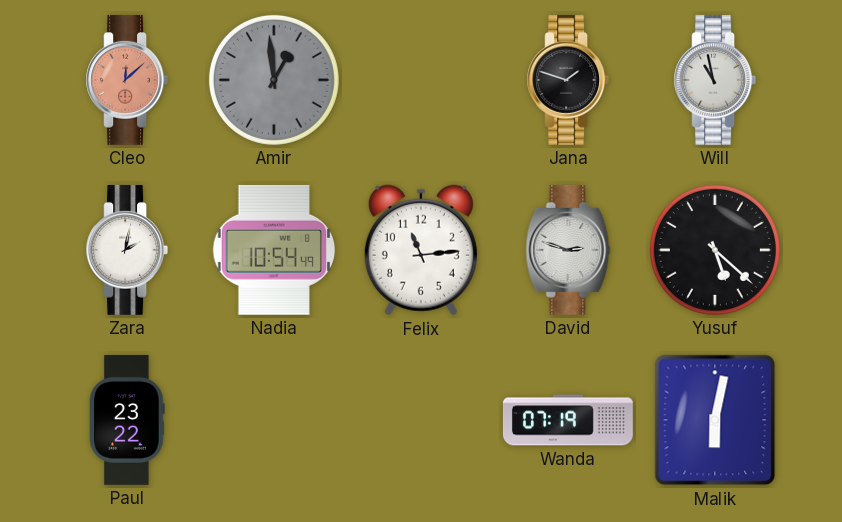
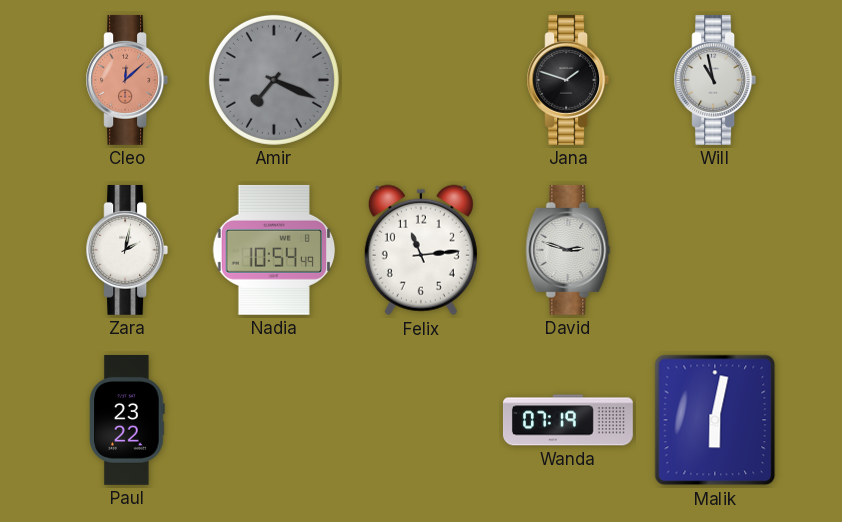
Amir: 12:59 -> 7:19
Yusuf: 5:22 -> none
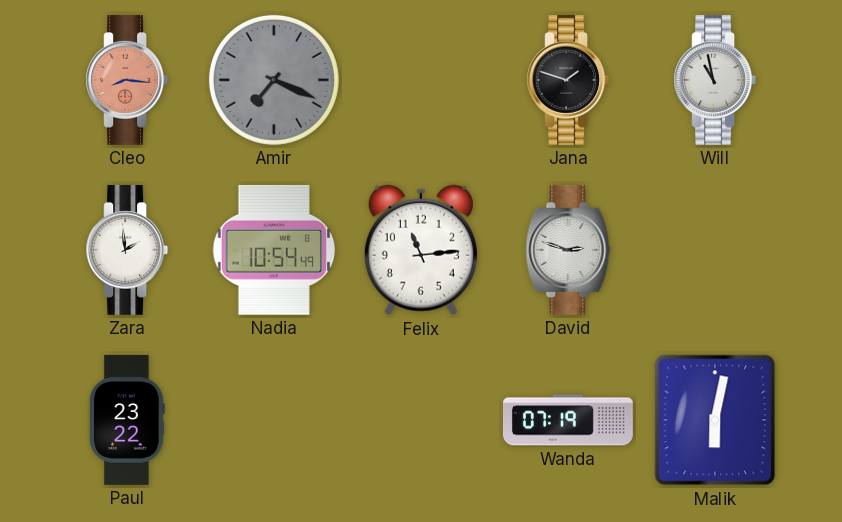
Cleo: 12:08 -> 8:16
Zara: 2:02 -> 1:59
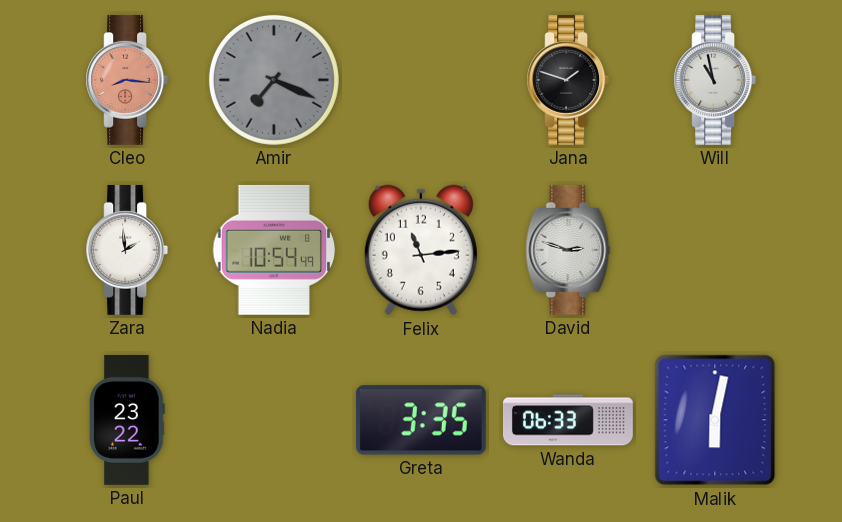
Greta: none -> 3:35
Wanda: 07:19 -> 06:33
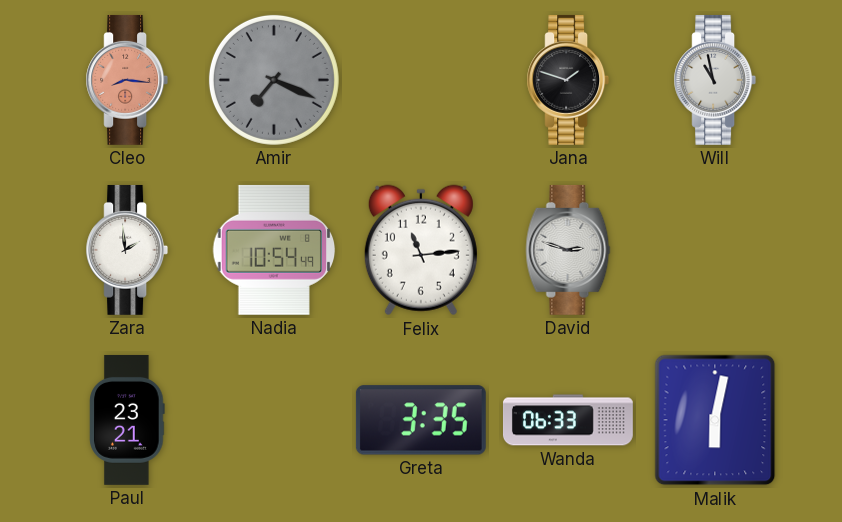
Paul: 23:22 -> 23:21
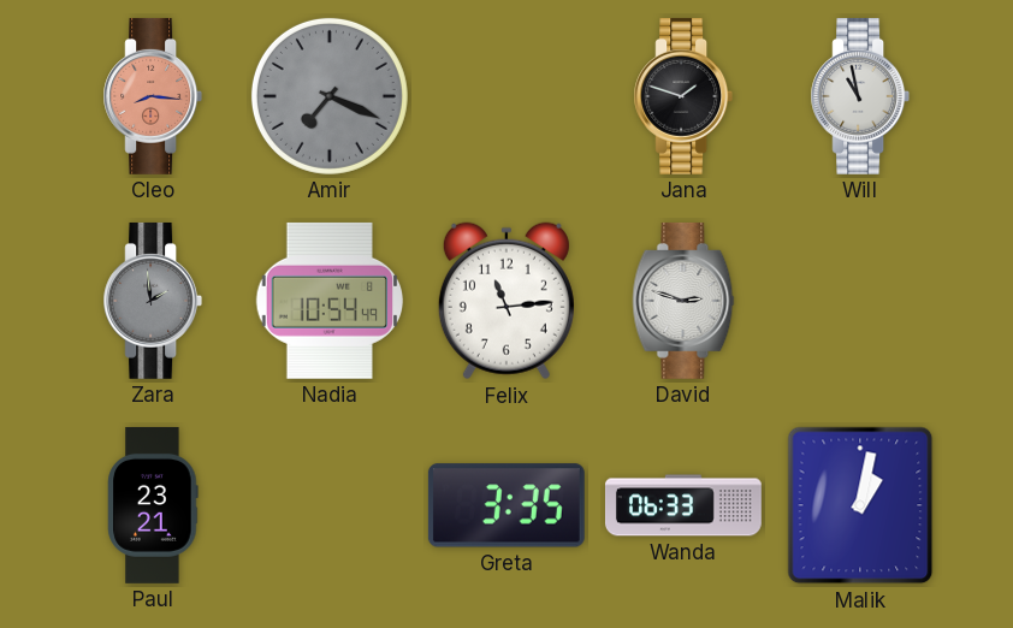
Zara dial: white -> grey
Malik: 6:02 -> 1:02
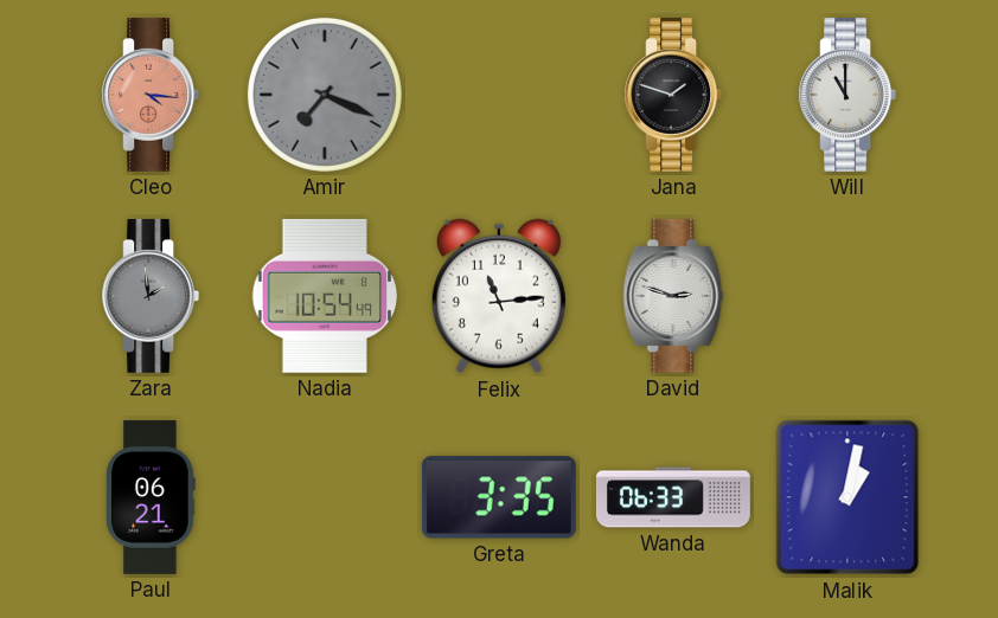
Cleo: 8:16 -> 4:16
Will: 10:58 -> 11:00
Paul: 23:21 -> 06:21
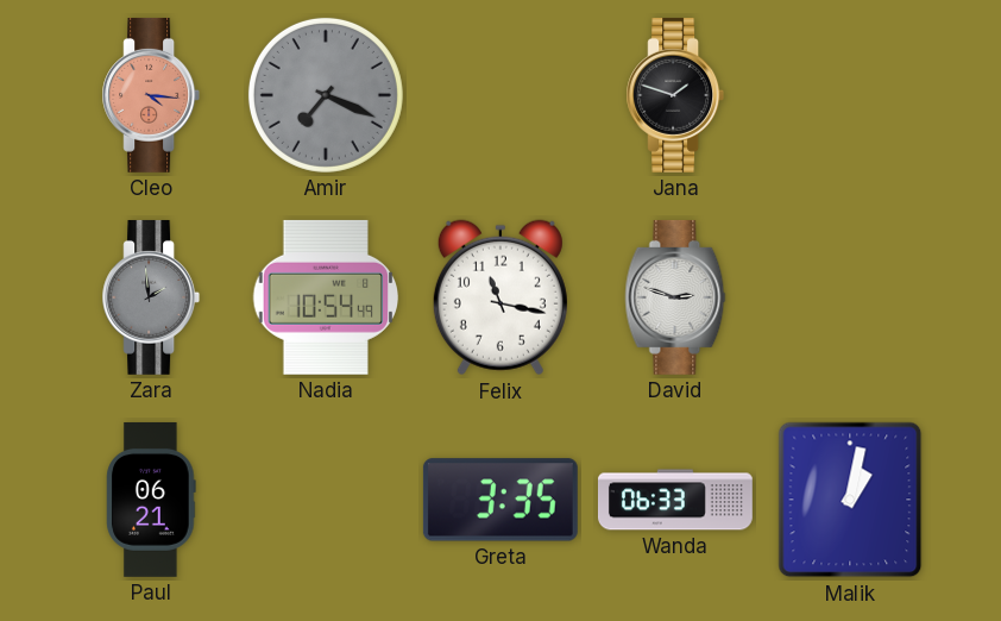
Will: 11:00 -> none
Felix: 11:14 -> 11:17
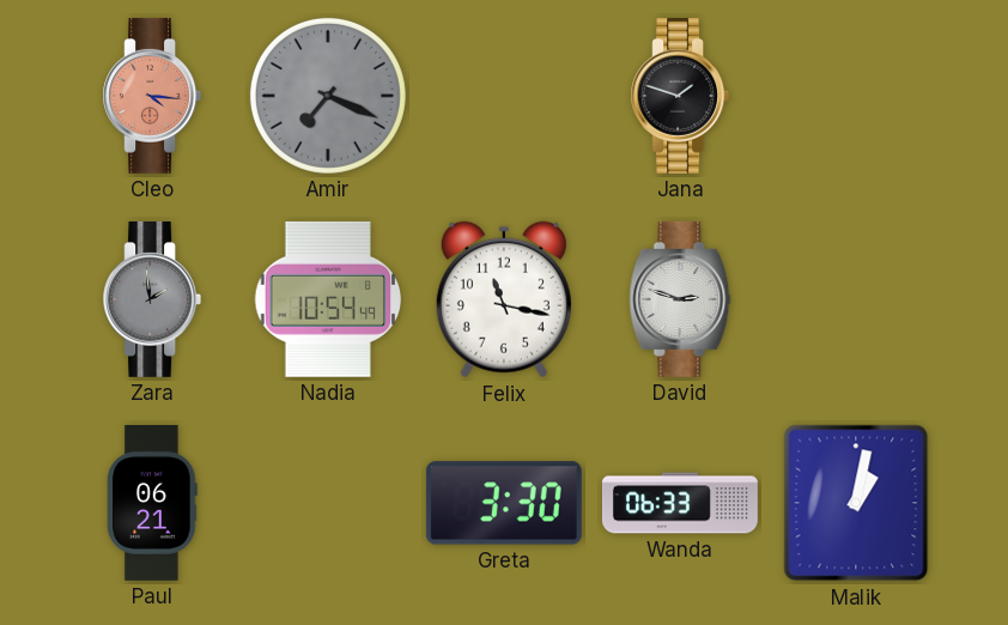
Greta: 3:35 -> 3:30
